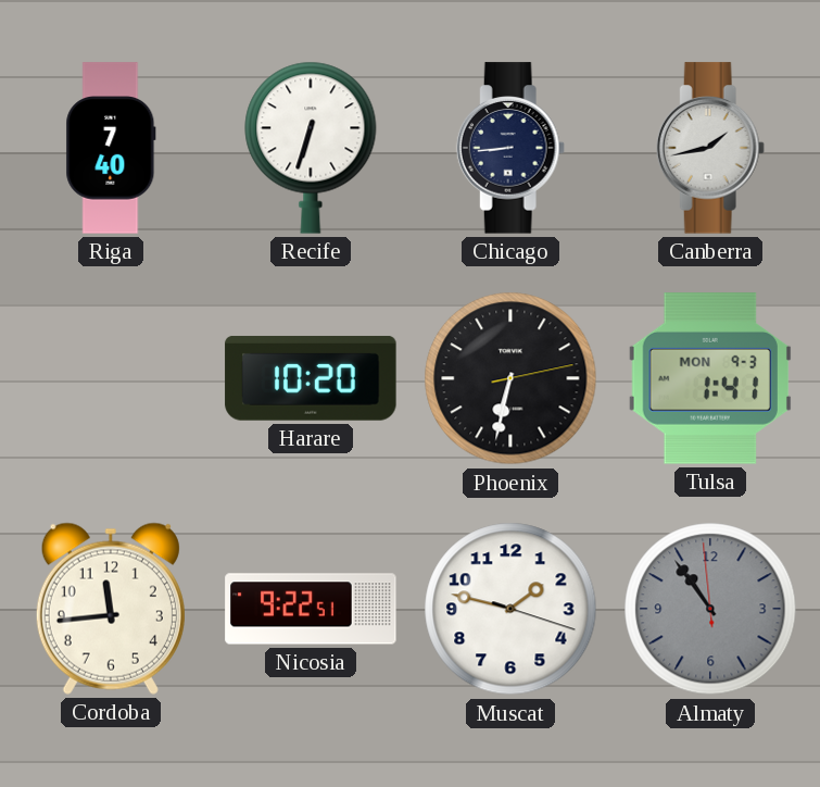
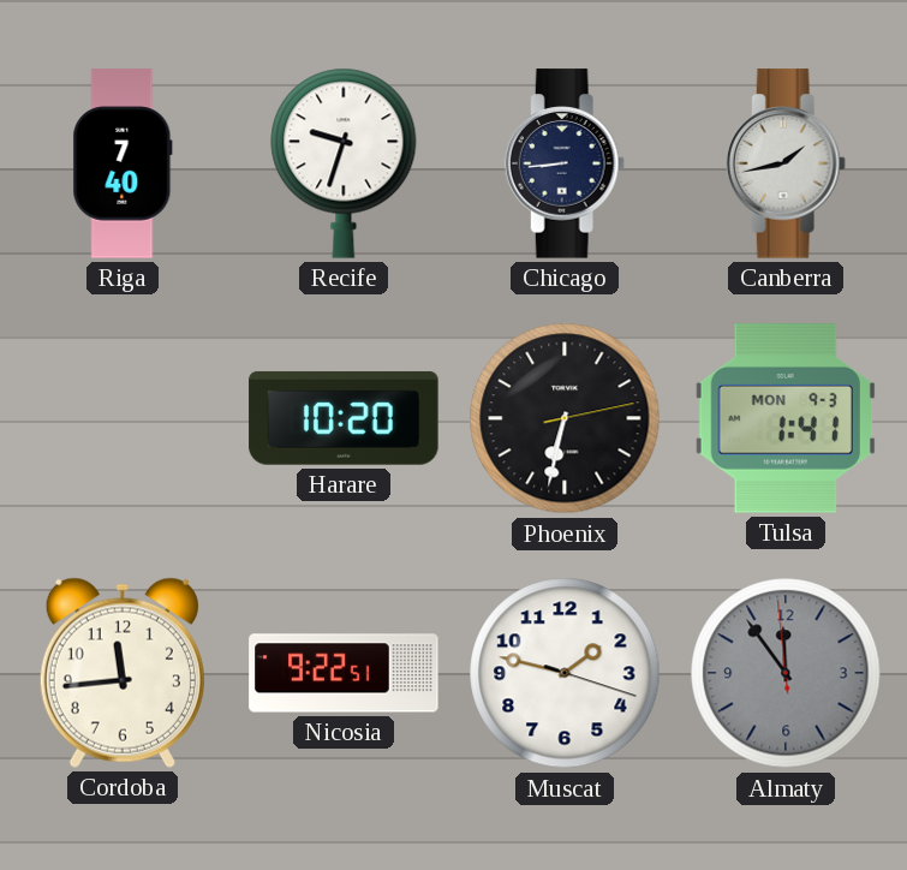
Recife: 6:33 -> 9:33
Almaty: 10:53 -> 11:53
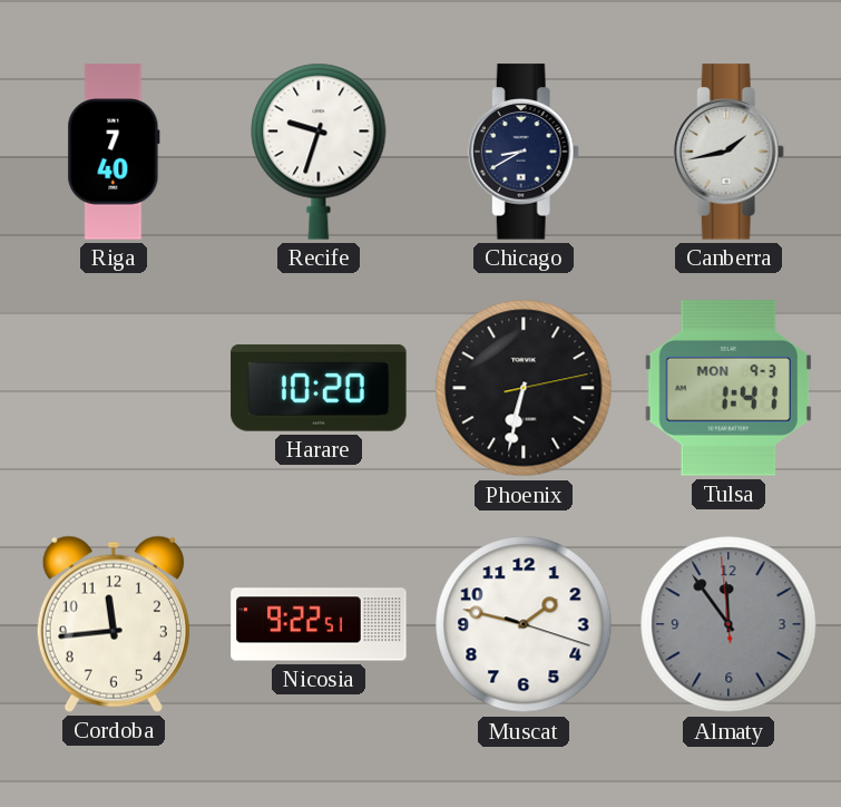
Chicago: 8:44 -> 8:40
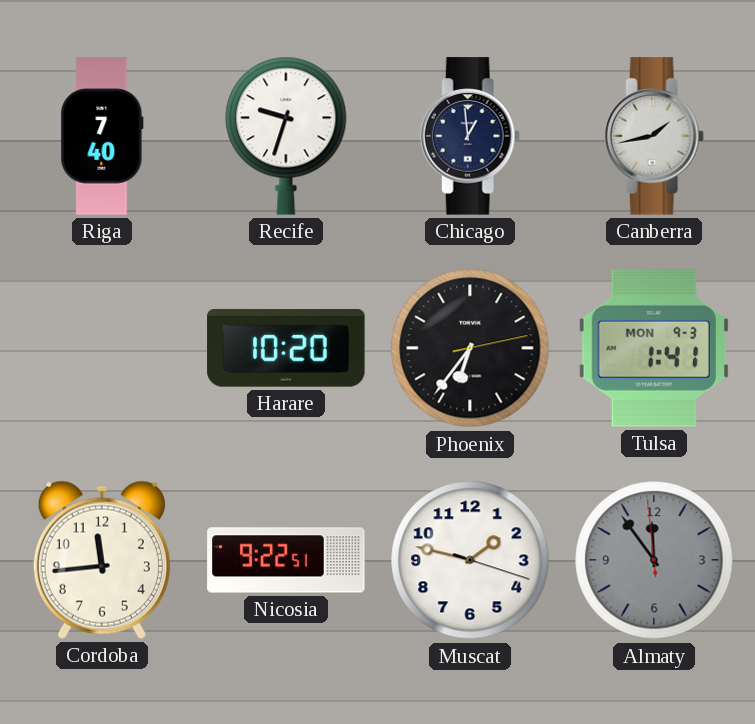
Chicago: 8:40 -> 12:59
Phoenix: 6:32 -> 6:36
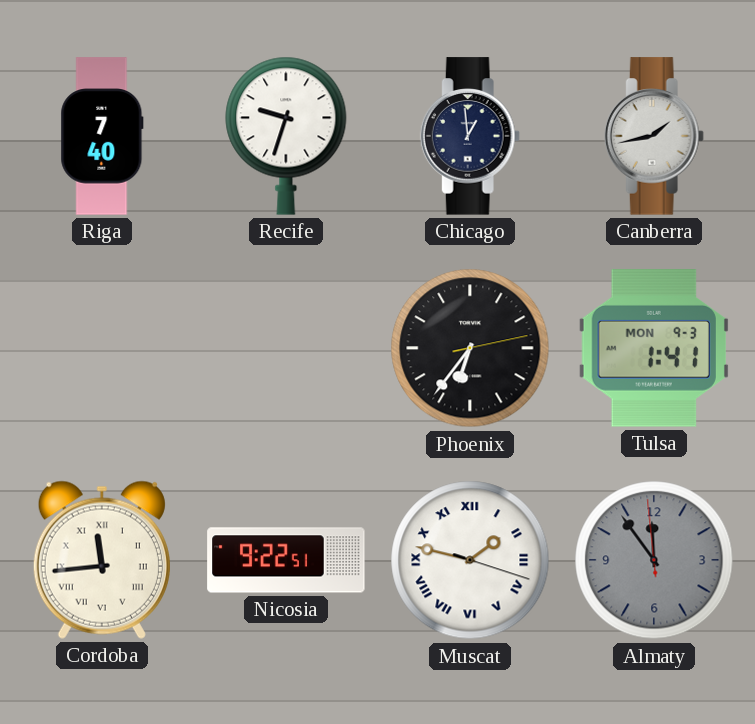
Harare: 10:20 -> none
Cordoba numerals: Arabic -> Roman
Muscat numerals: Arabic -> Roman
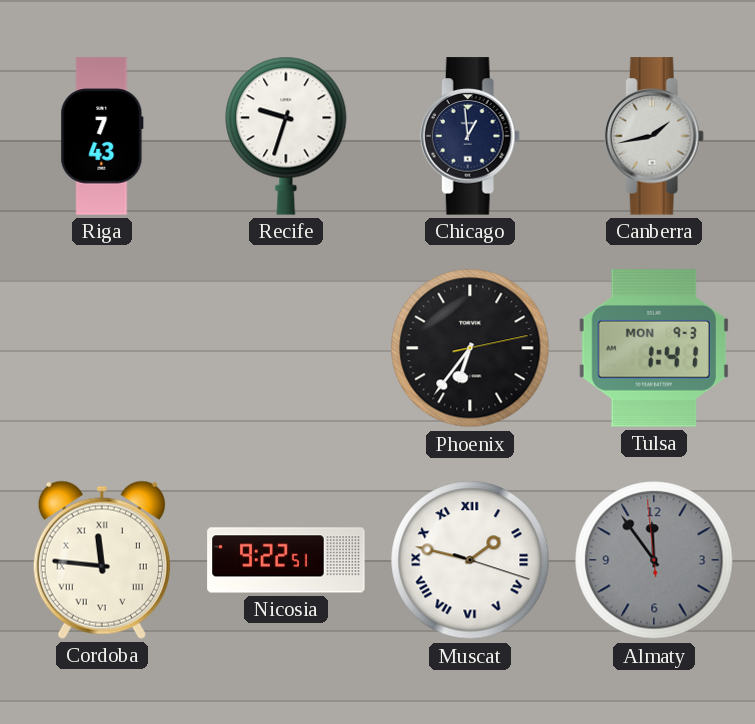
Riga: 7:40 -> 7:43
Cordoba: 11:44 -> 11:46
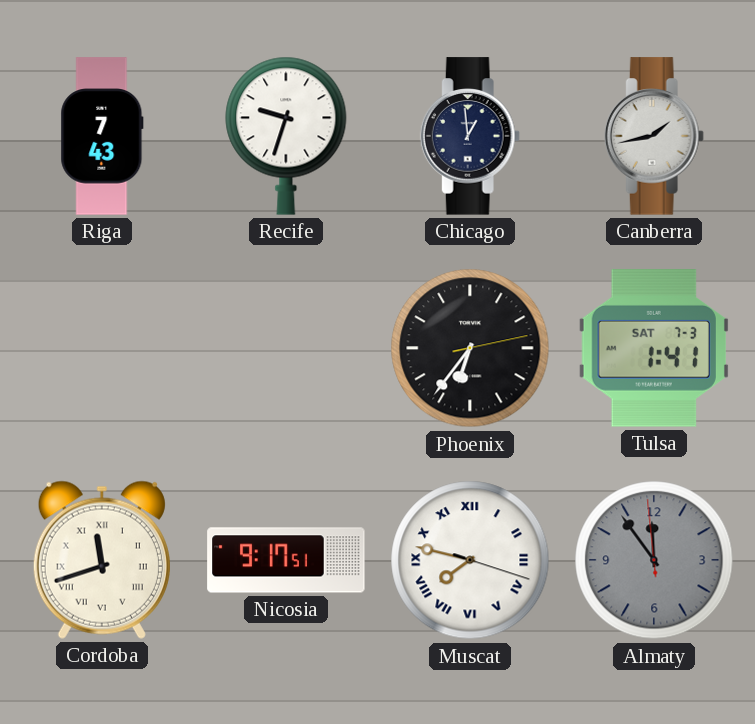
Tulsa date: MON 9-3 -> SAT 7-3
Cordoba: 11:46 -> 11:42
Nicosia: 9:22 -> 9:17
Muscat: 1:47 -> 7:47
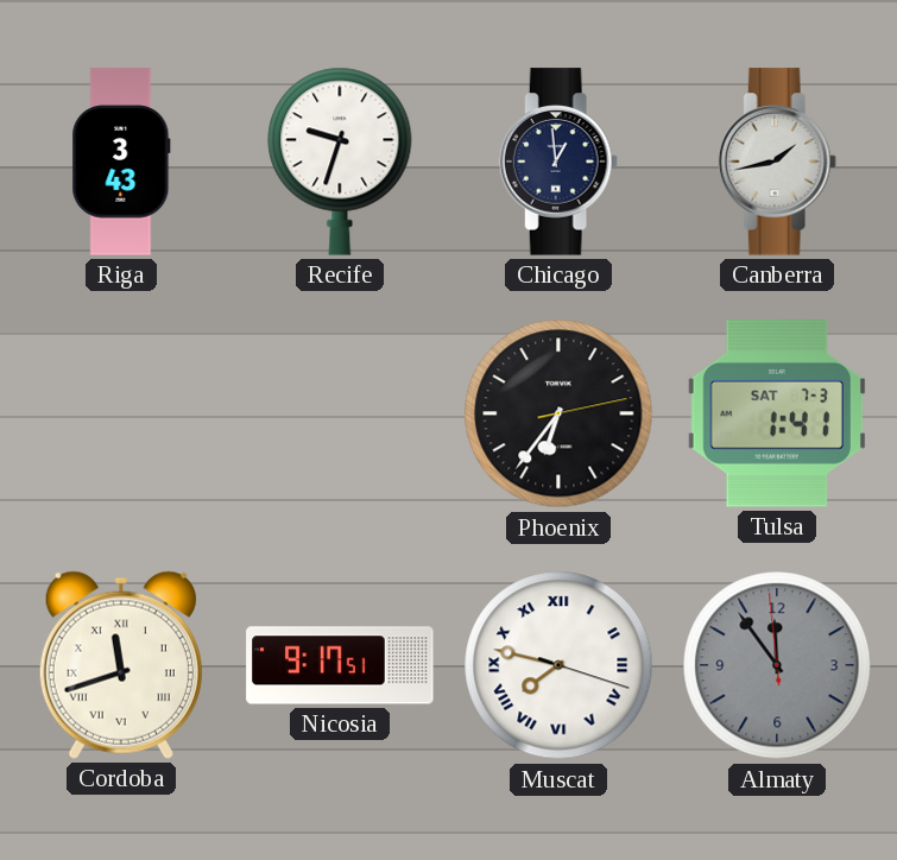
Riga: 7:43 -> 3:43
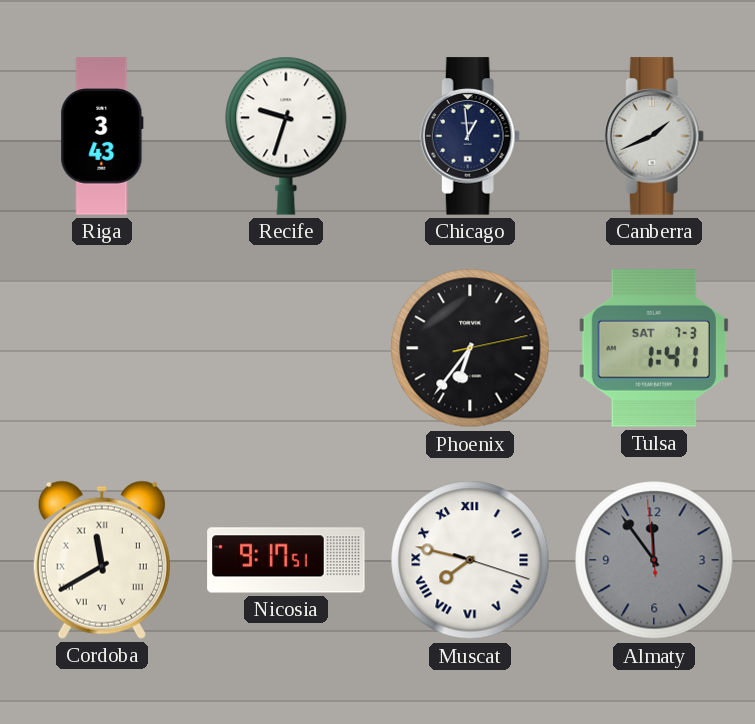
Canberra: 1:43 -> 1:41
Cordoba: 11:42 -> 11:40
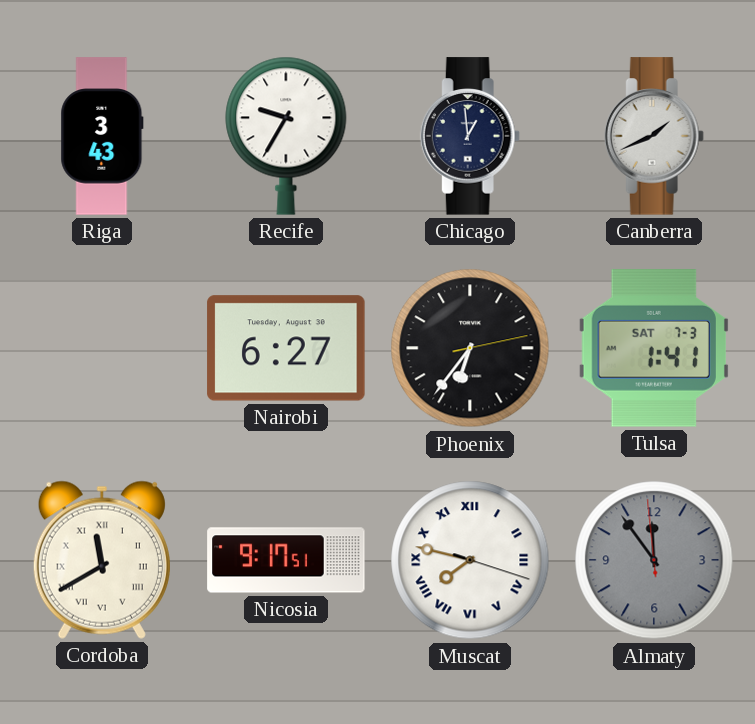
Recife: 9:33 -> 9:35
Nairobi: none -> 6:27
